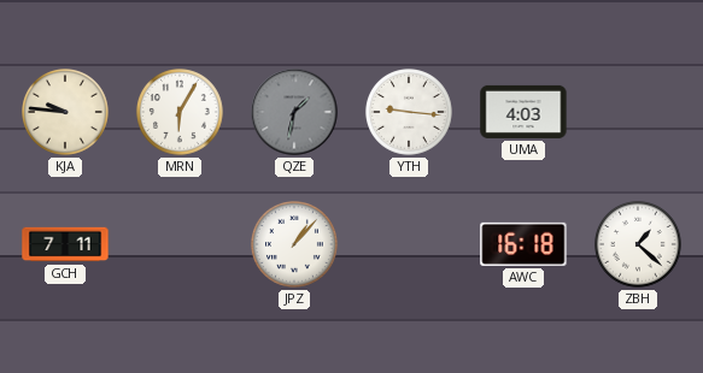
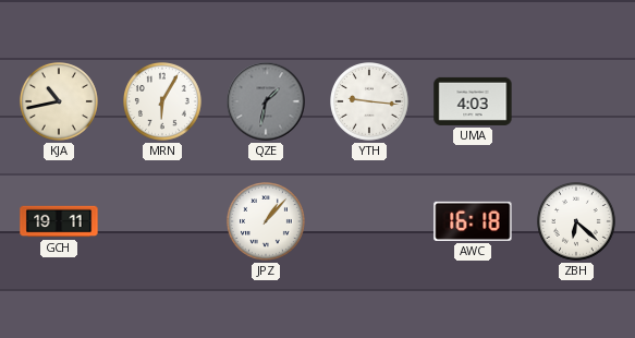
KJA: 9:46 -> 10:43
GCH: 7:11 -> 19:11
ZBH: 1:22 -> 6:22
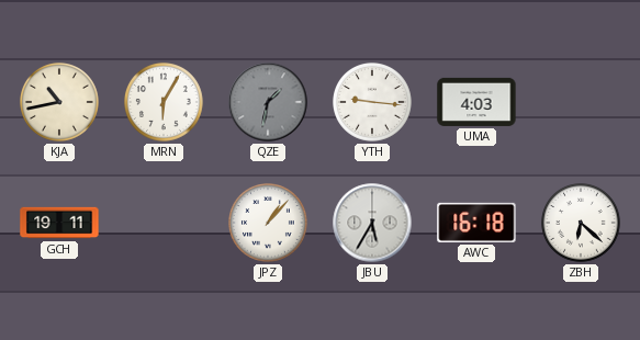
JBU: none -> 5:35
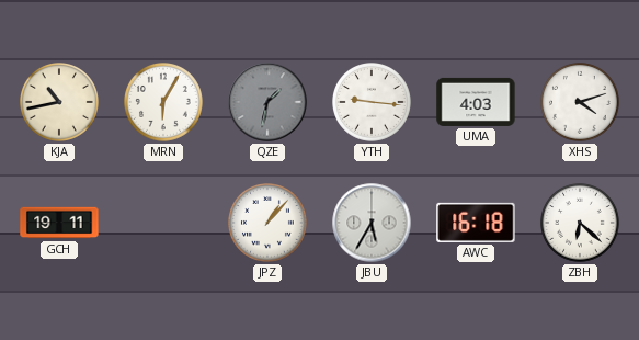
XHS: none -> 4:12
